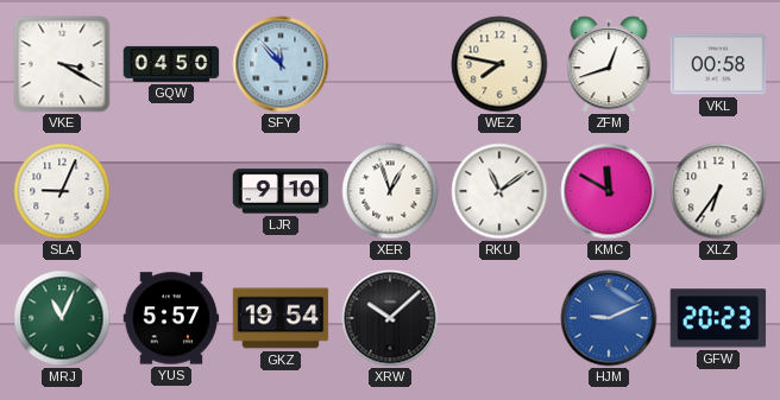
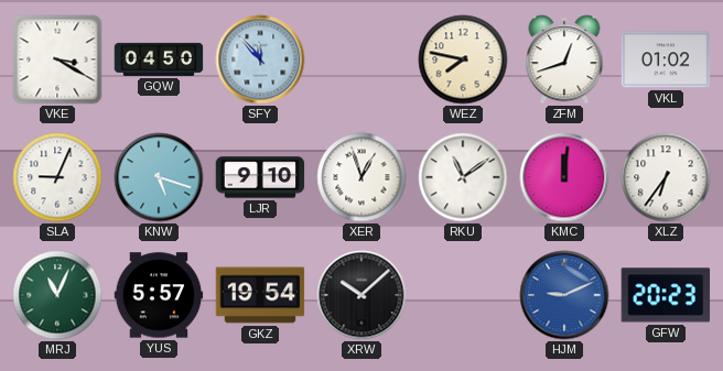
VKL: 00:58 -> 01:02
KNW: none -> 5:18
KMC: 11:50 -> 12:01
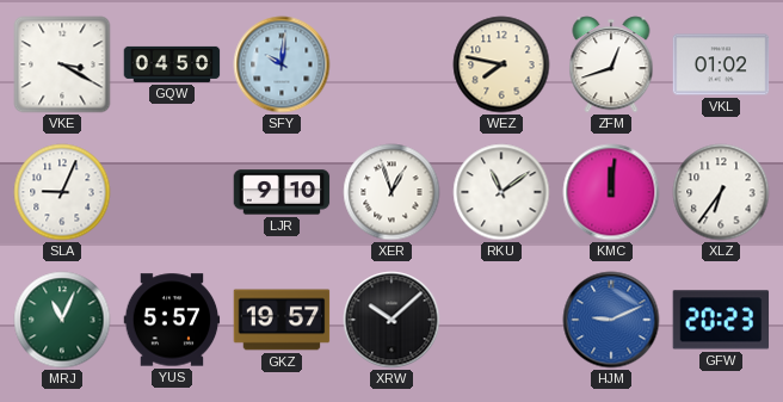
SFY: 11:53 -> 10:01
KNW: 5:18 -> none
GKZ: 19:54 -> 19:57
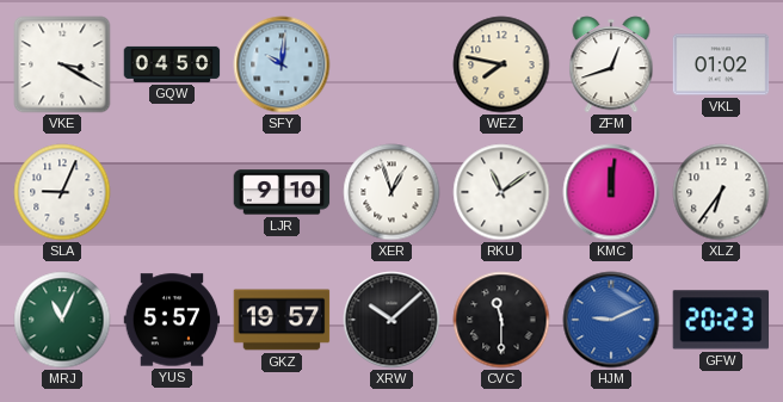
CVC: none -> 11:30
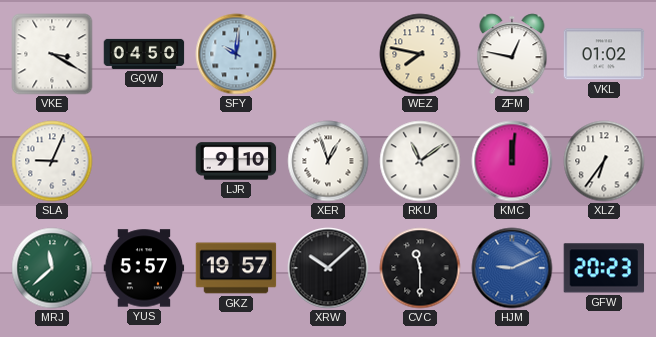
ZFM: 12:42 -> 12:47
MRJ: 11:04 -> 11:38
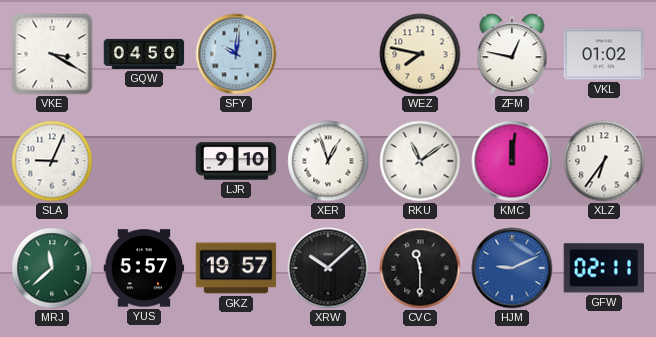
GFW: 20:23 -> 02:11
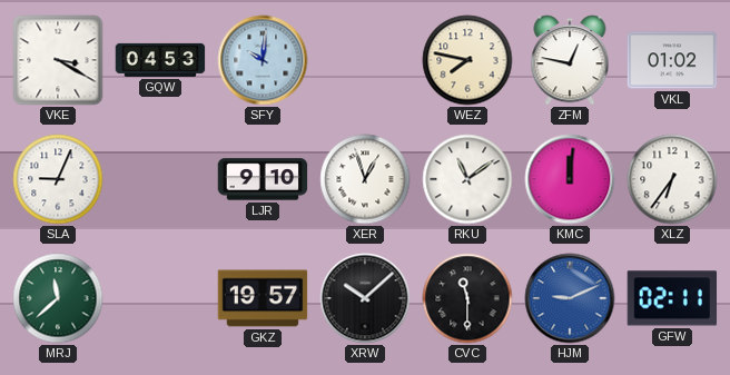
GQW: 04:50 -> 04:53
YUS: 5:57 -> none
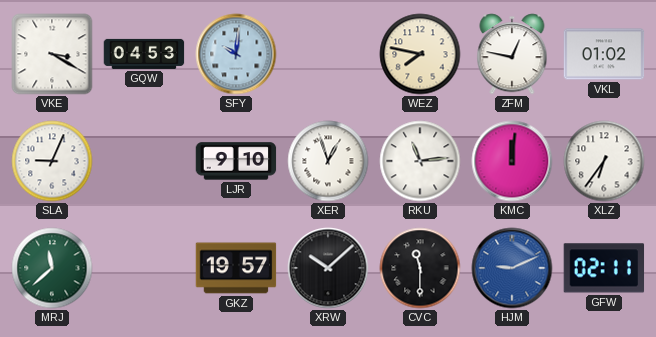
RKU: 11:09 -> 11:14
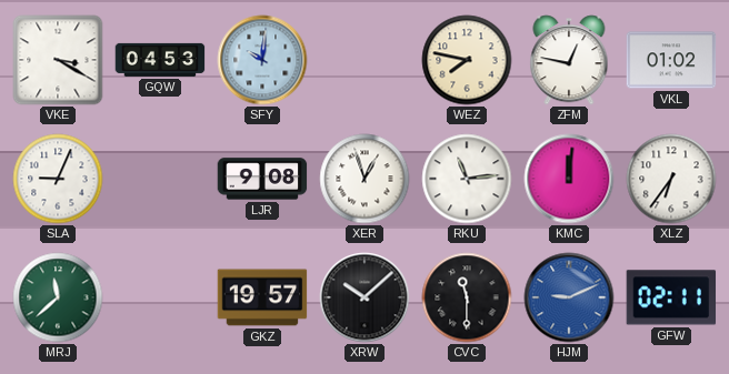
LJR: 9:10 -> 9:08
